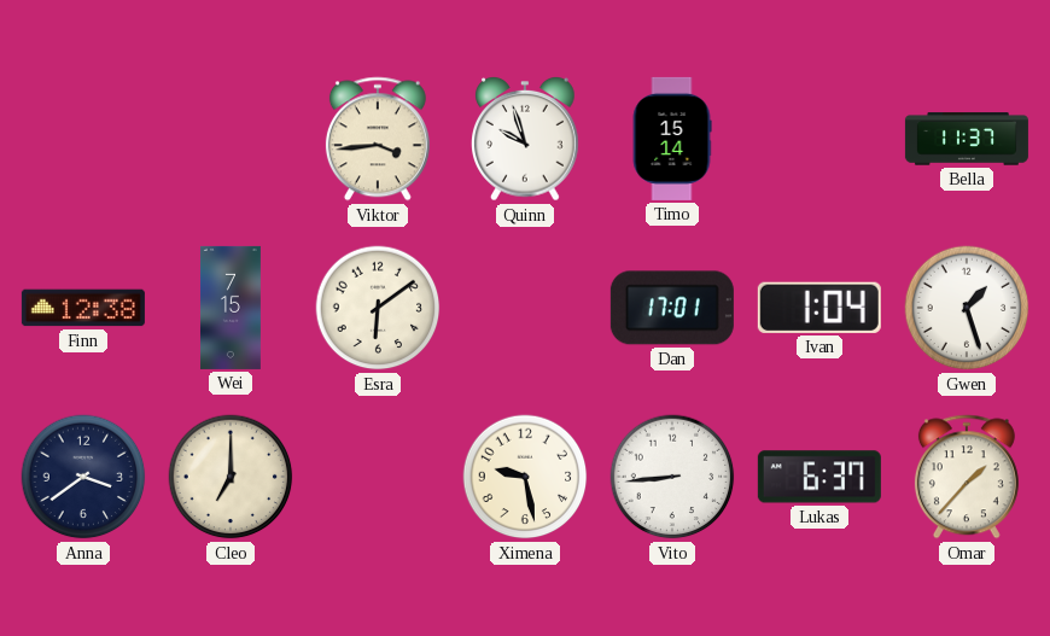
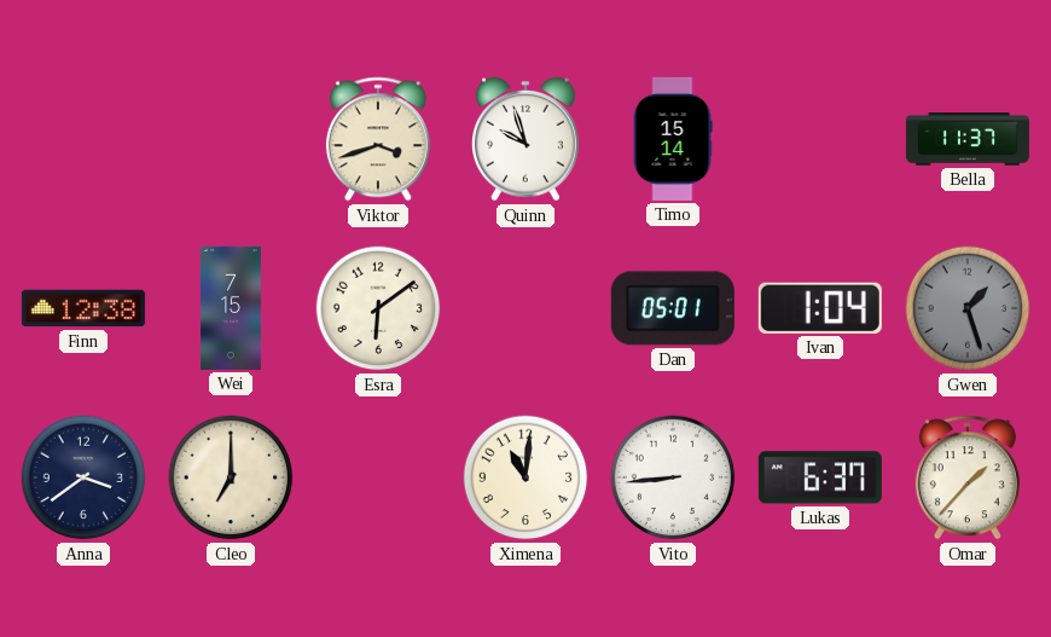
Viktor: 3:44 -> 3:42
Dan: 17:01 -> 05:01
Gwen dial: white -> grey
Ximena: 9:28 -> 11:01
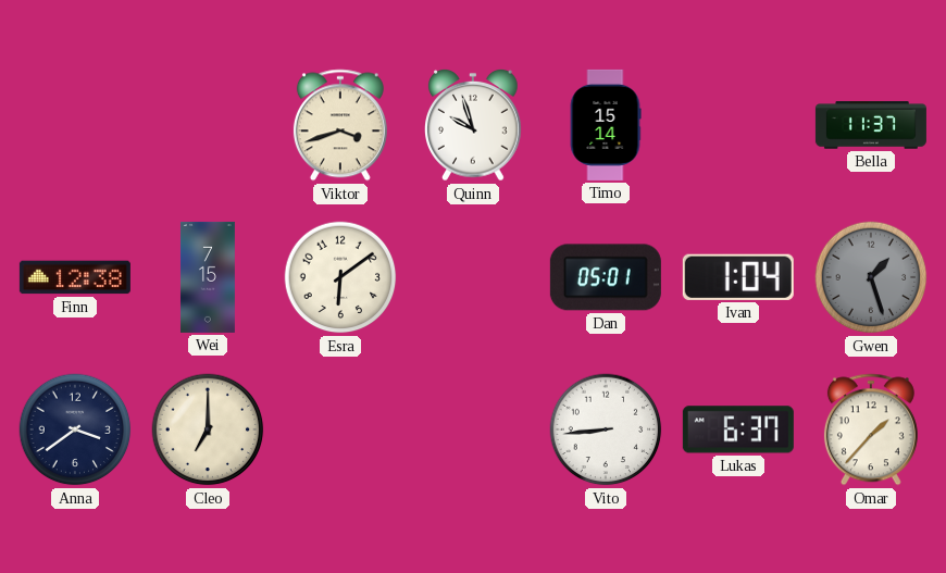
Ximena: 11:01 -> none
